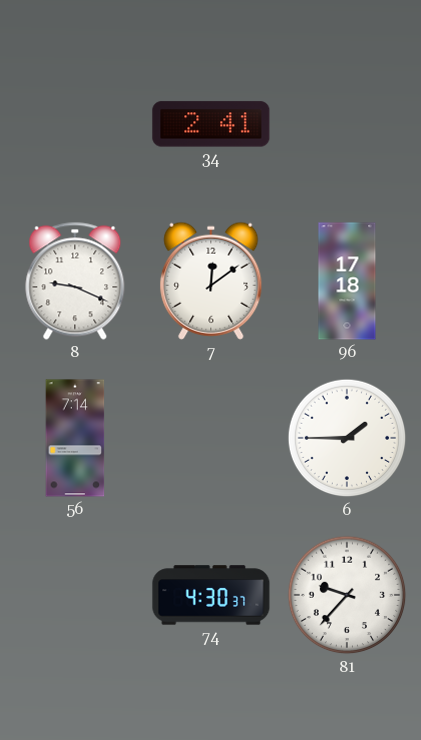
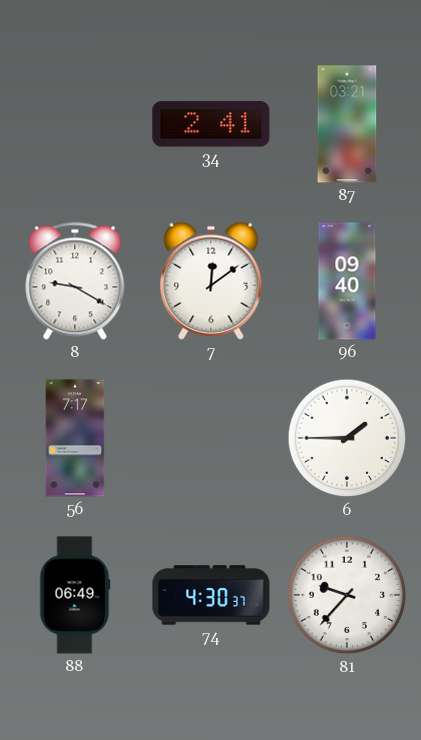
87: none -> 03:21
8: 9:19 -> 9:20
96: 17:18 -> 09:40
56: 7:14 -> 7:17
88: none -> 06:49
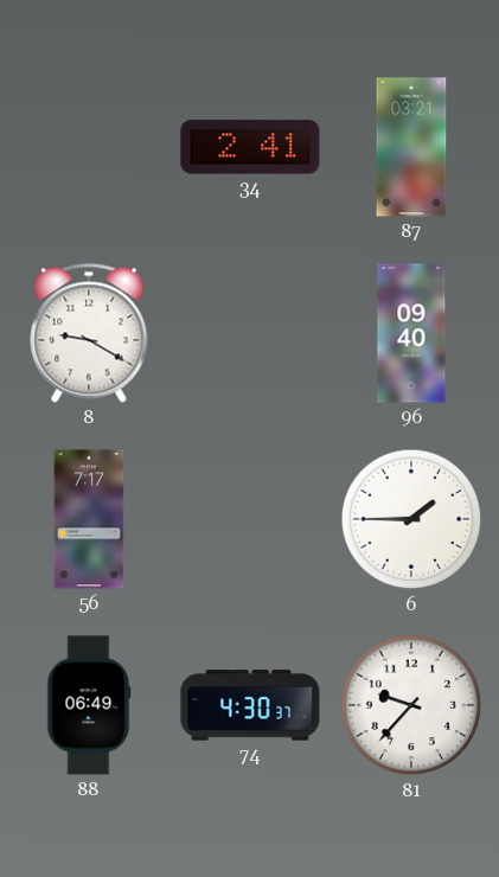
7: 12:09 -> none
